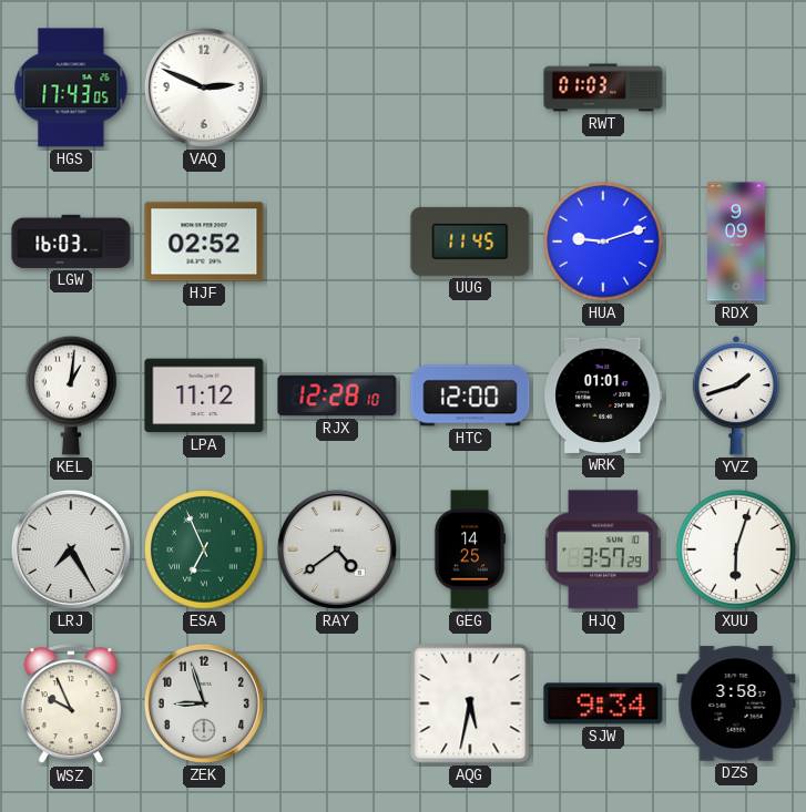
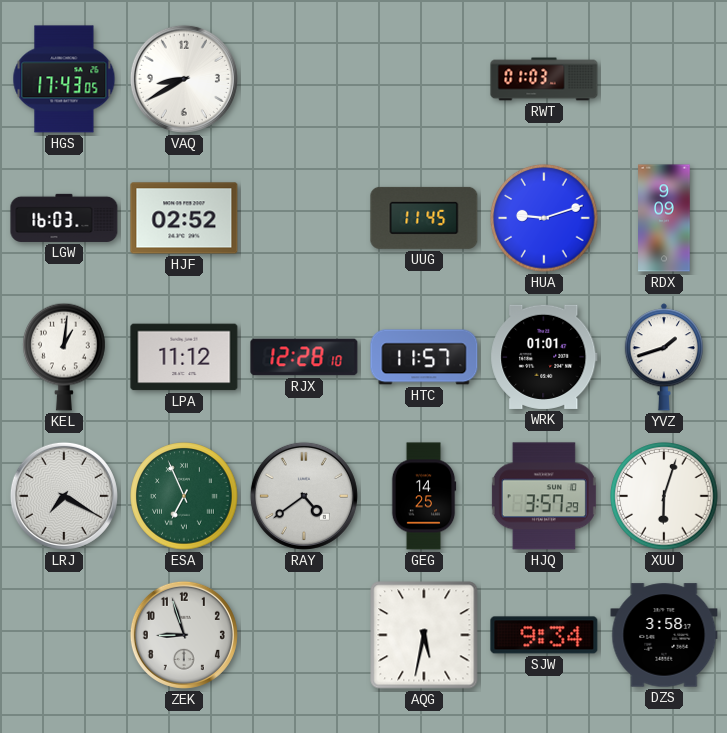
VAQ: 2:49 -> 8:40
HTC: 12:00 -> 11:57
LRJ: 7:25 -> 7:20
WSZ: 9:56 -> none
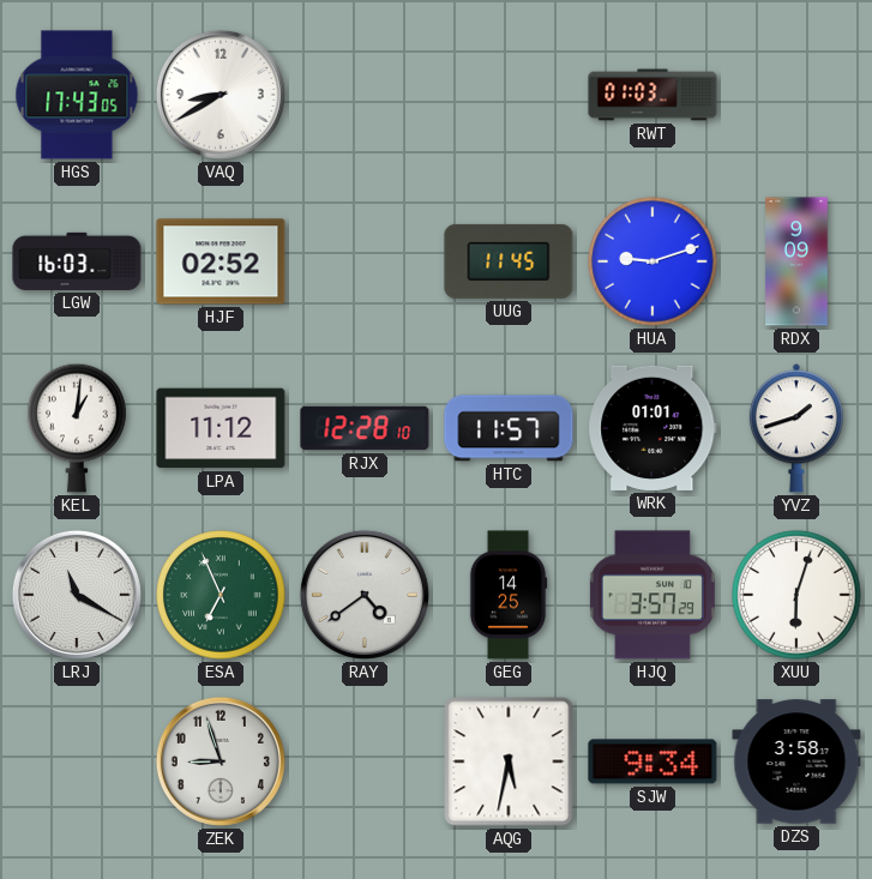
LRJ: 7:20 -> 11:20
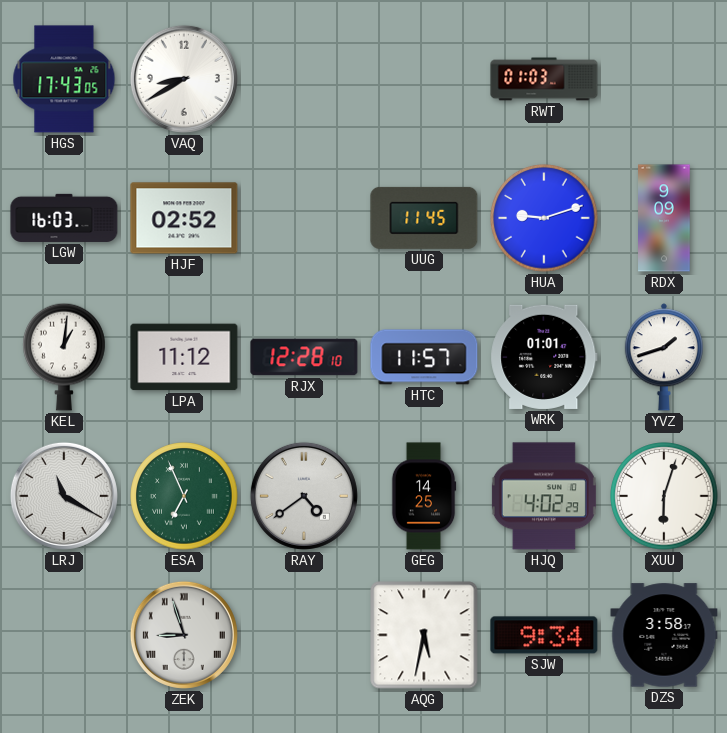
HJQ: 3:57 -> 4:02
ZEK numerals: Arabic -> Roman
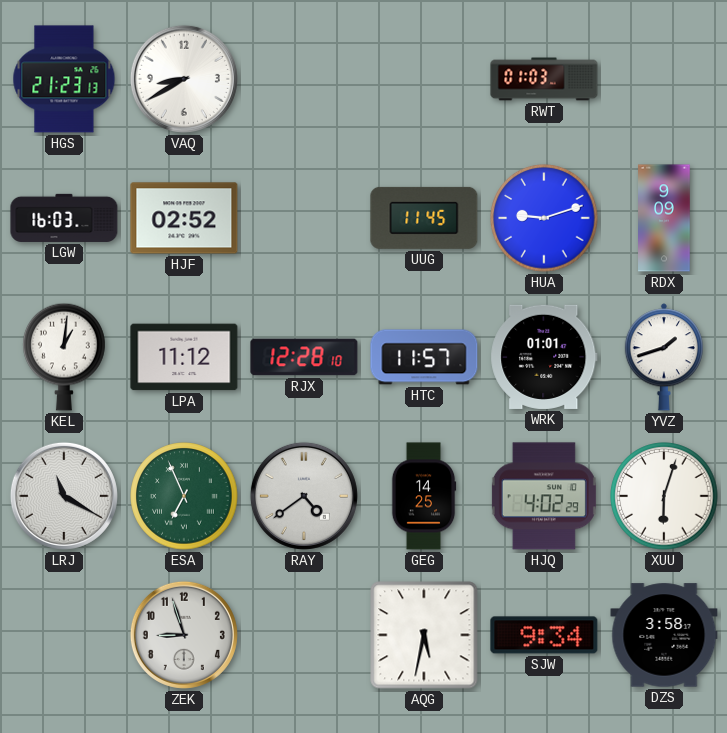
HGS: 17:43 -> 21:23
ZEK numerals: Roman -> Arabic
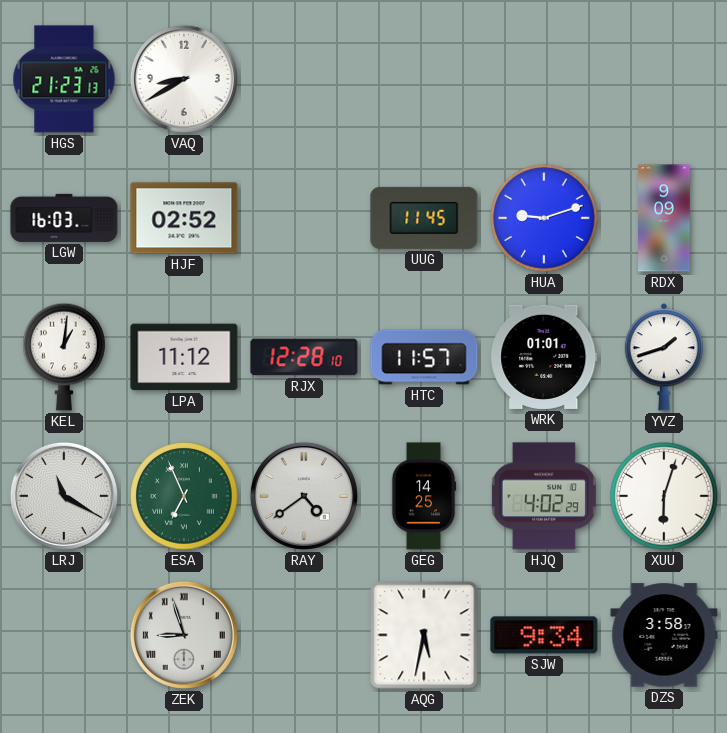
RWT: 01:03 -> none
ZEK numerals: Arabic -> Roman
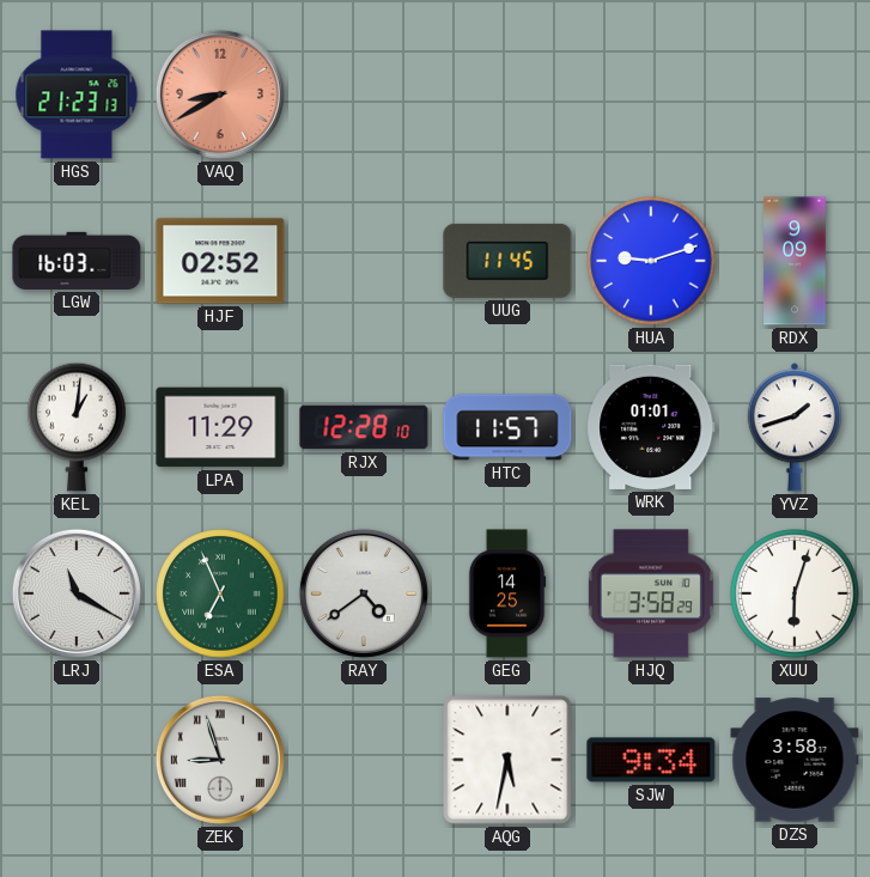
VAQ dial: white -> salmon
LPA: 11:12 -> 11:29
HJQ: 4:02 -> 3:58
